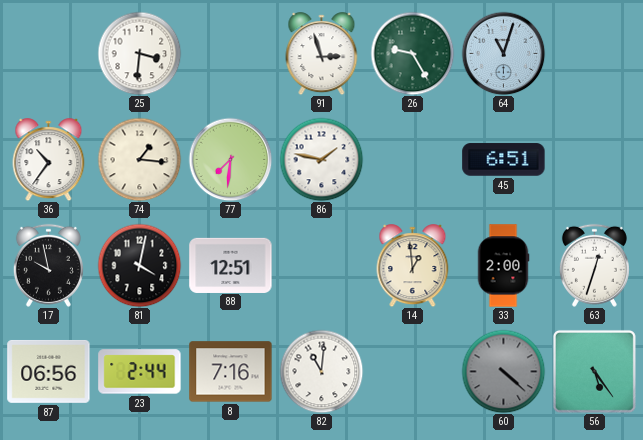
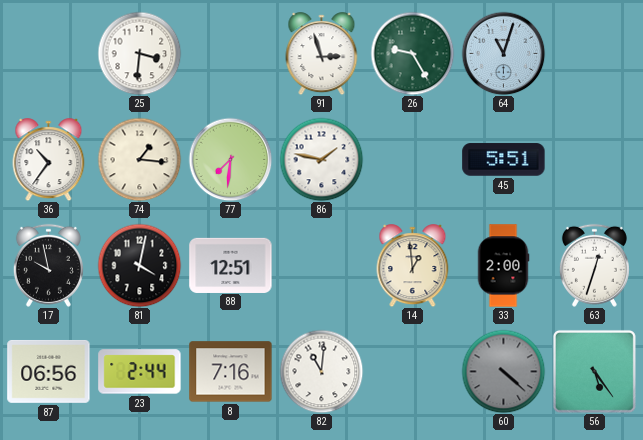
45: 6:51 -> 5:51
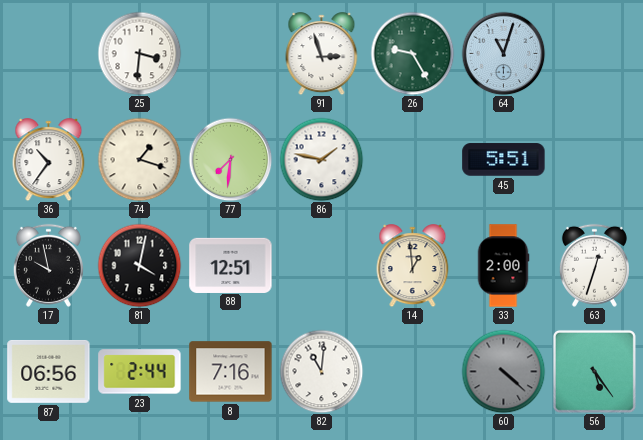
74: 1:16 -> 1:18
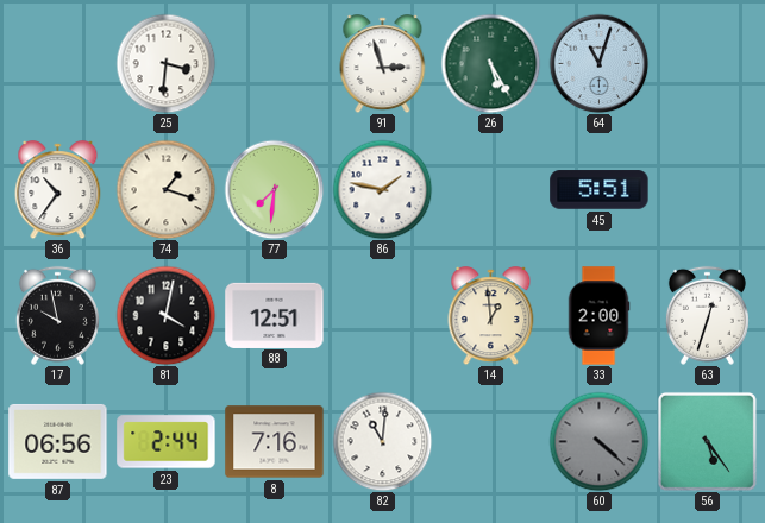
26: 9:25 -> 5:25
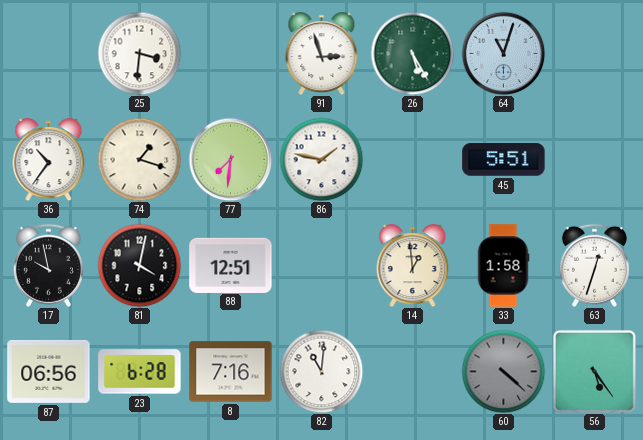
33: 2:00 -> 1:58
23: 2:44 -> 6:28
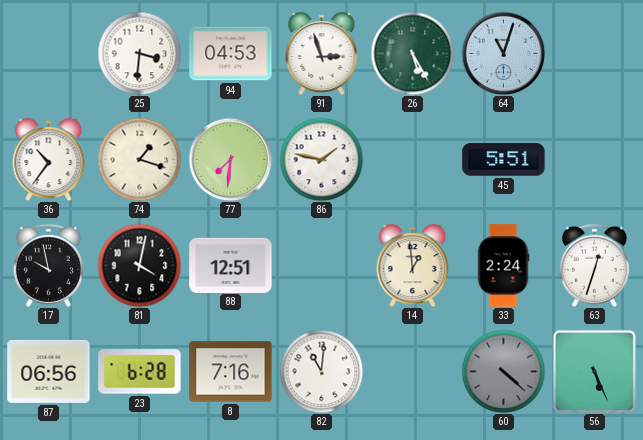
94: none -> 04:53
33: 1:58 -> 2:24
56: 5:24 -> 5:26
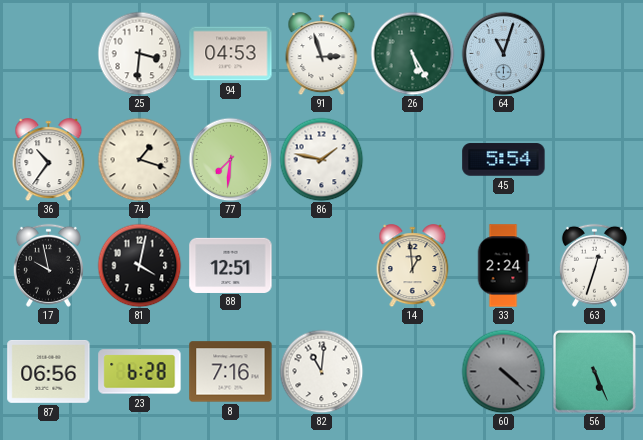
45: 5:51 -> 5:54
